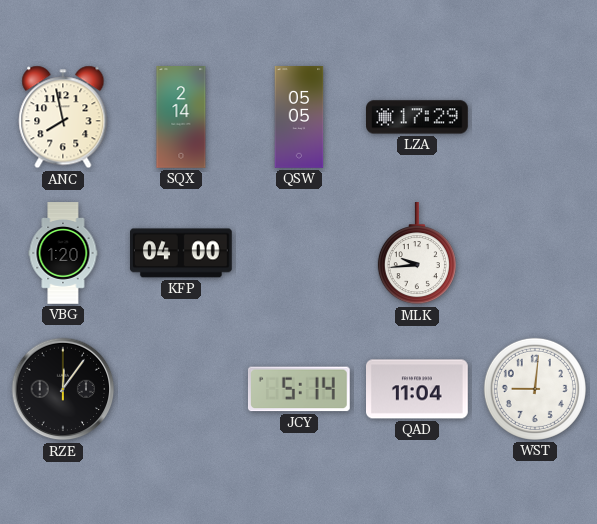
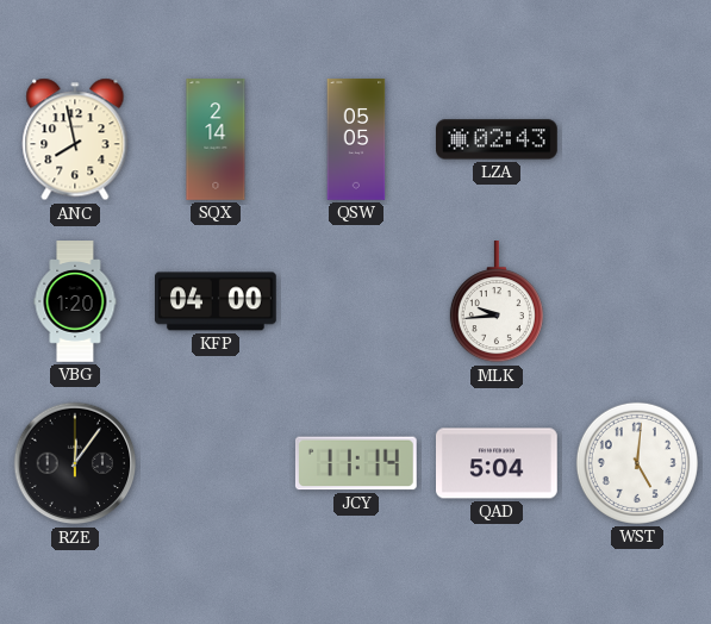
LZA: 17:29 -> 02:43
JCY: 5:14 -> 11:14
QAD: 11:04 -> 5:04
WST: 9:01 -> 5:01
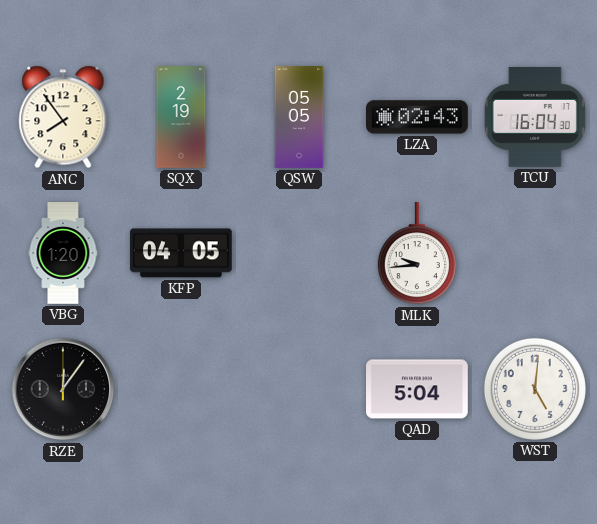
ANC: 7:58 -> 7:54
SQX: 2:14 -> 2:19
TCU: none -> 16:04
KFP: 04:00 -> 04:05
JCY: 11:14 -> none
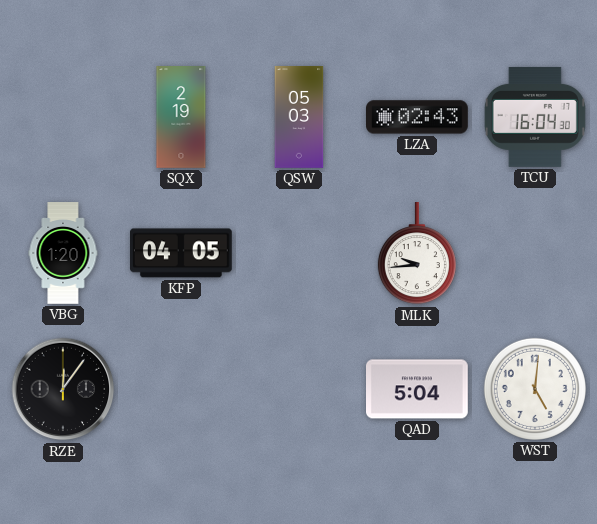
ANC: 7:54 -> none
QSW: 05:05 -> 05:03
